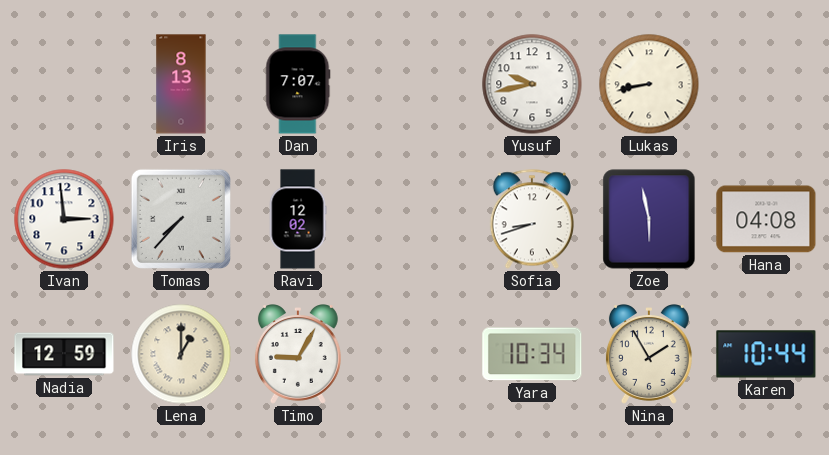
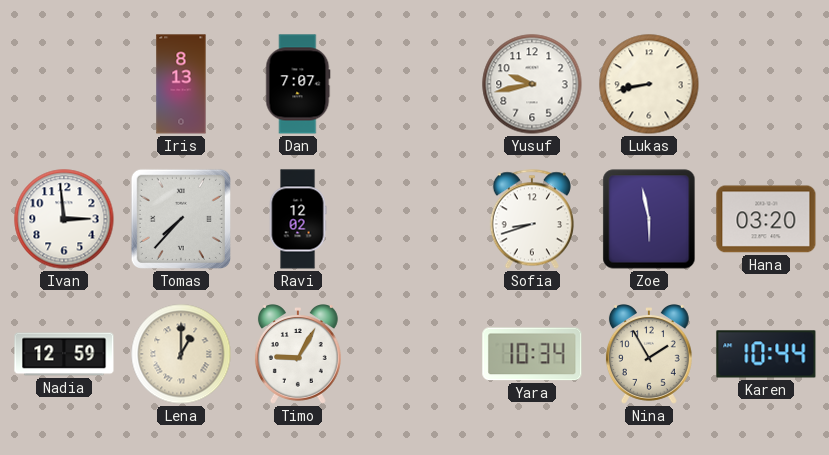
Hana: 04:08 -> 03:20
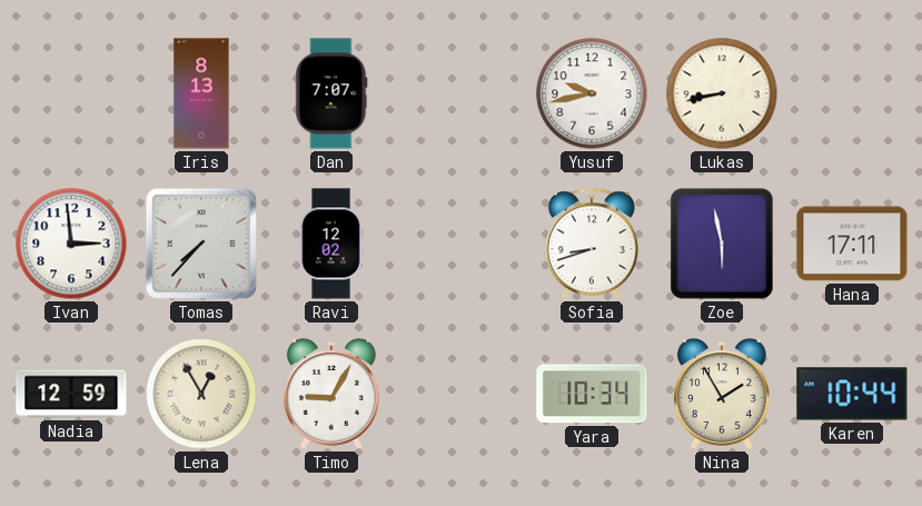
Hana: 03:20 -> 17:11
Lena: 1:00 -> 12:55
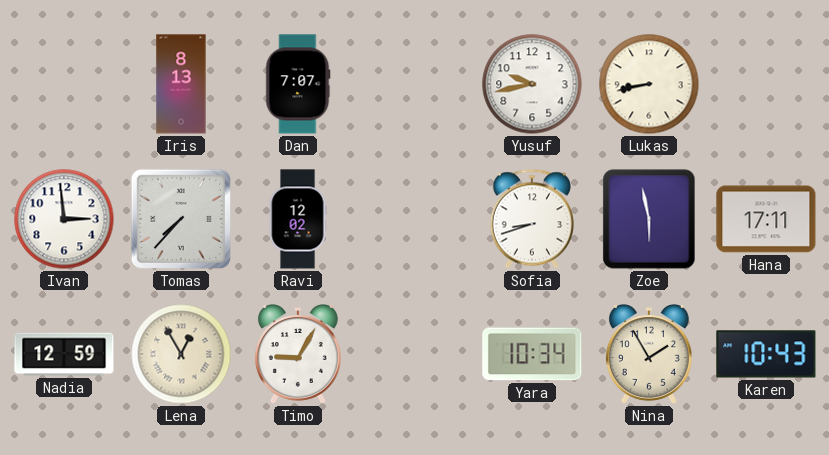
Karen: 10:44 -> 10:43
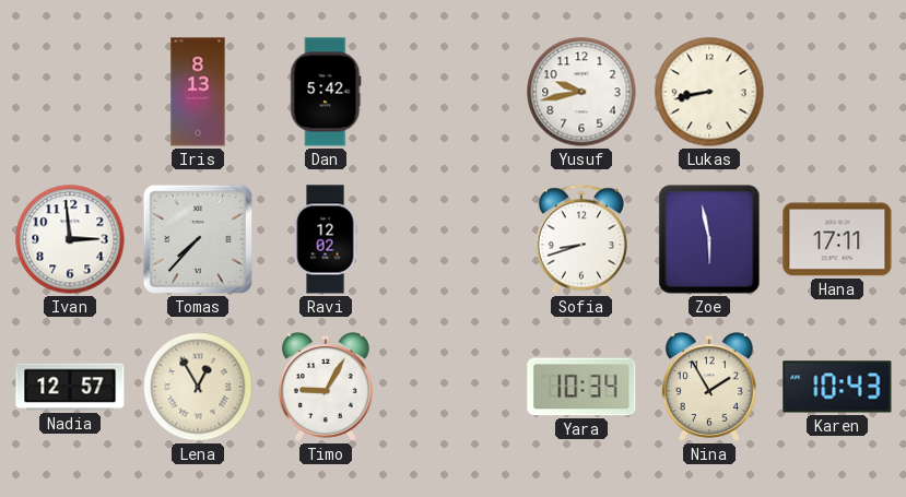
Dan: 7:07 -> 5:42
Nadia: 12:59 -> 12:57
